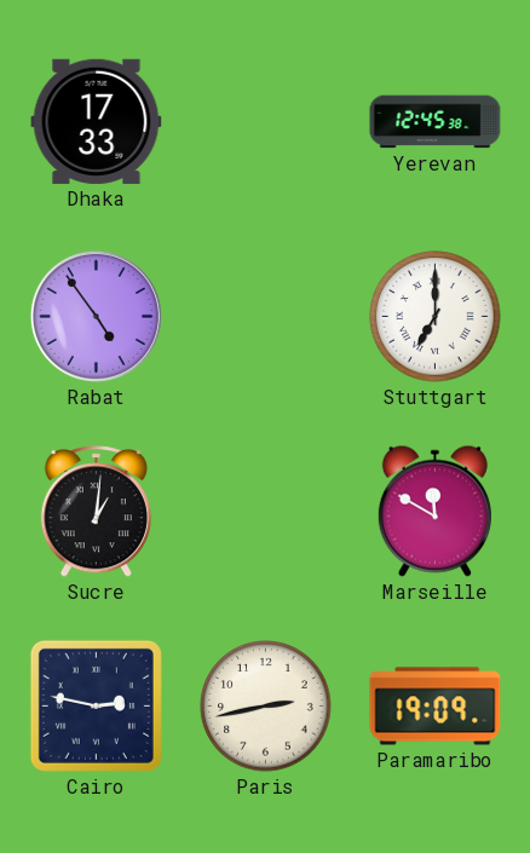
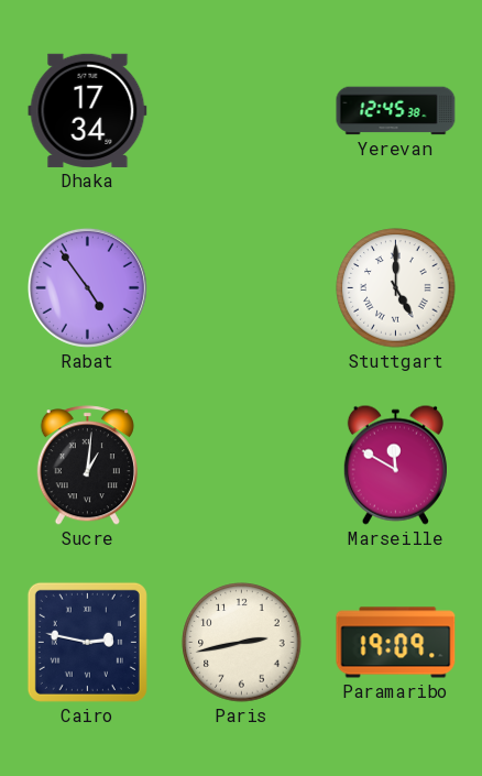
Dhaka: 17:33 -> 17:34
Stuttgart: 7:00 -> 5:00
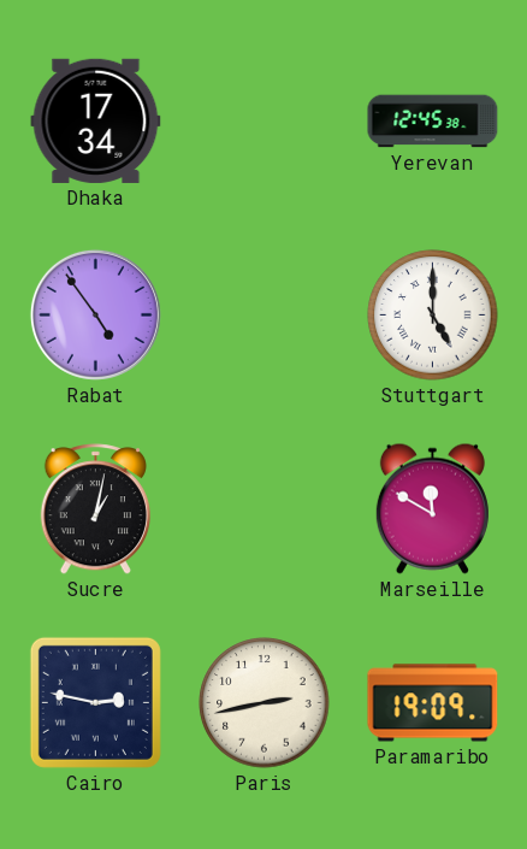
Sucre: 1:01 -> 1:02
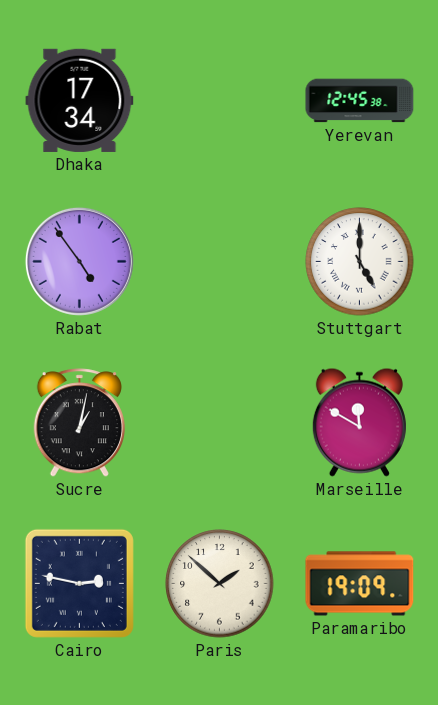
Paris: 2:43 -> 1:52
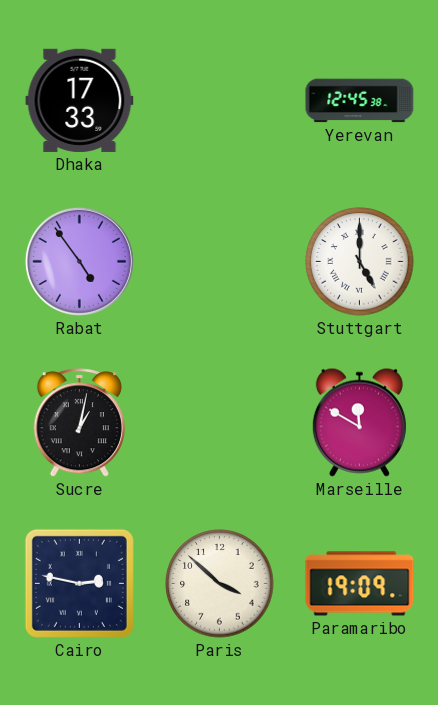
Dhaka: 17:34 -> 17:33
Paris: 1:52 -> 3:52
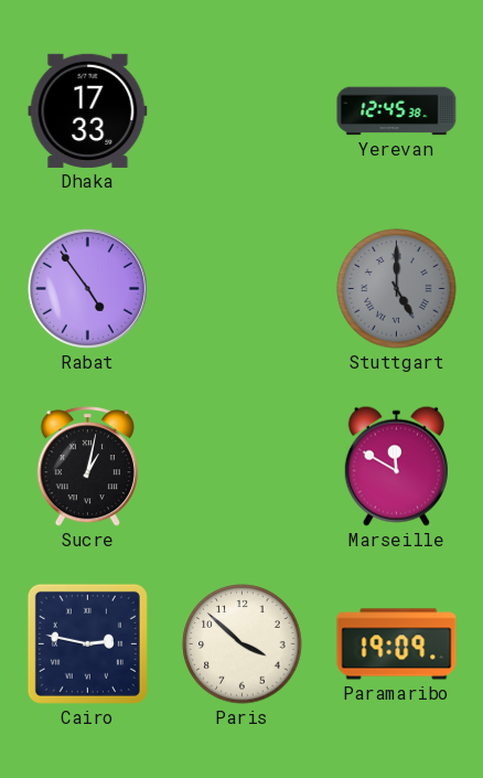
Stuttgart dial: white -> grey
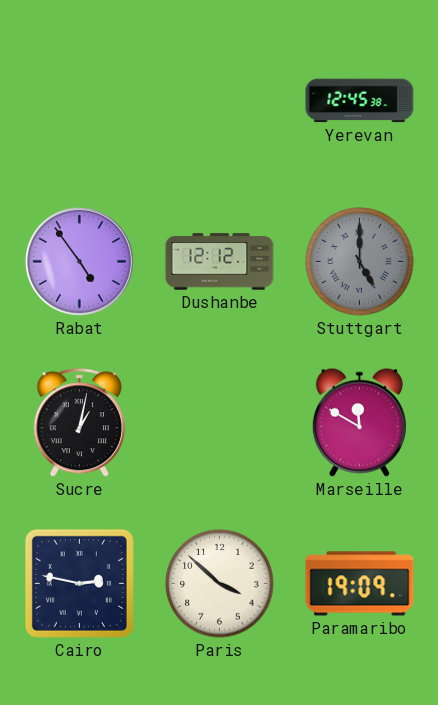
Dhaka: 17:33 -> none
Dushanbe: none -> 12:12
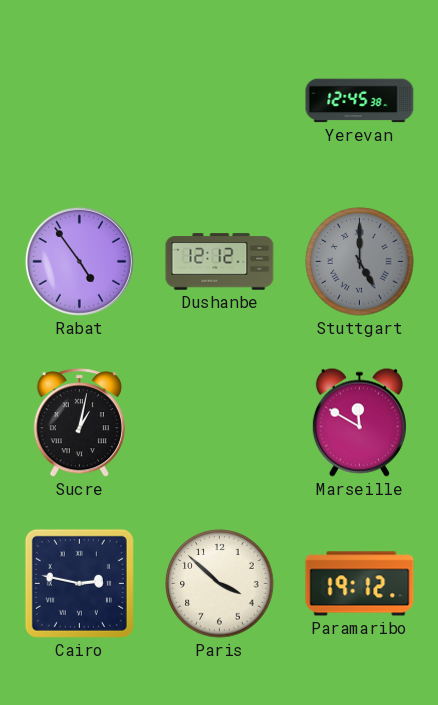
Paramaribo: 19:09 -> 19:12
